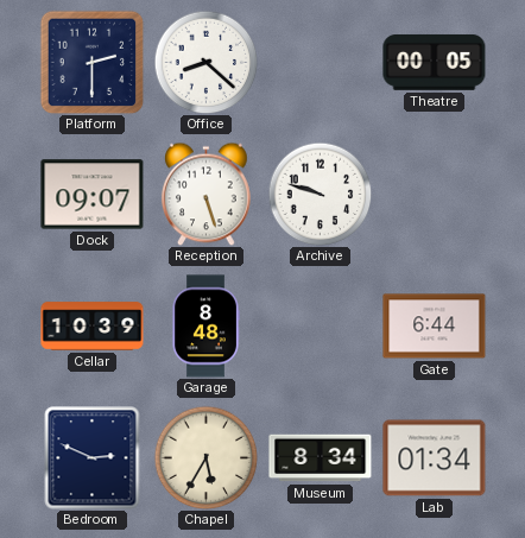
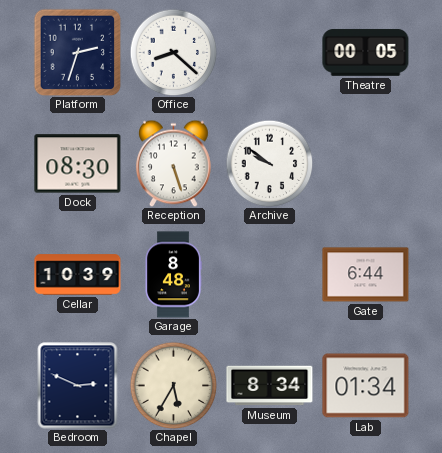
Platform: 2:30 -> 2:33
Dock: 09:07 -> 08:30
Archive: 9:48 -> 9:51
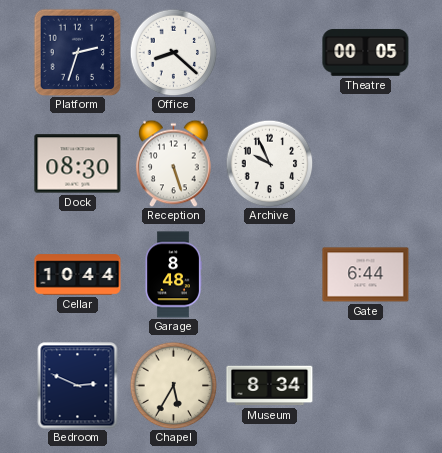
Archive: 9:51 -> 9:56
Cellar: 10:39 -> 10:44
Lab: 01:34 -> none
